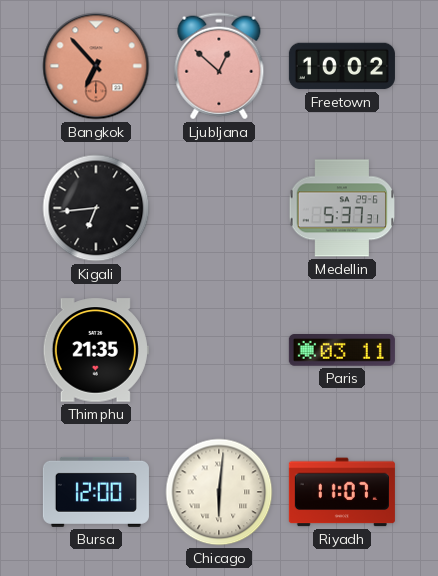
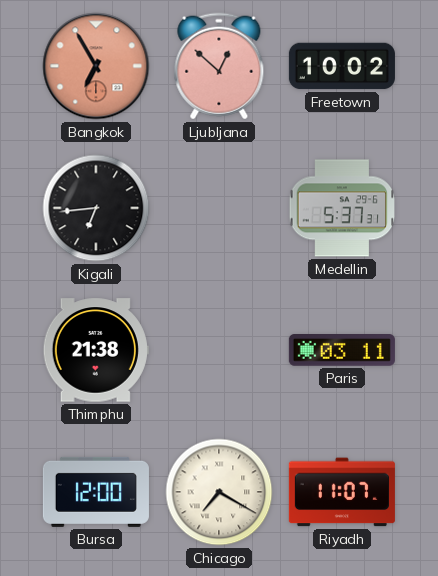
Bangkok: 6:53 -> 6:55
Thimphu: 21:35 -> 21:38
Chicago: 6:01 -> 7:20
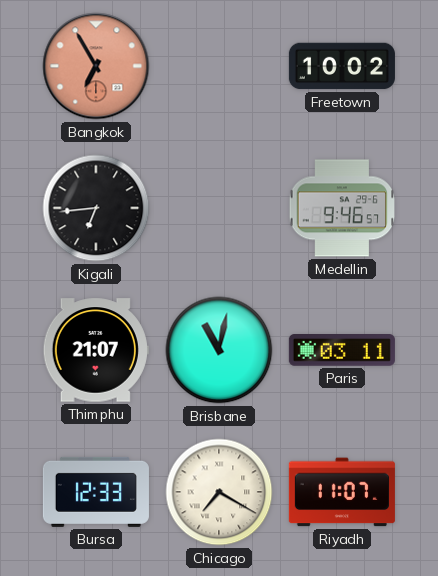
Ljubljana: 12:52 -> none
Medellin: 5:37 -> 9:46
Thimphu: 21:38 -> 21:07
Brisbane: none -> 11:02
Bursa: 12:00 -> 12:33
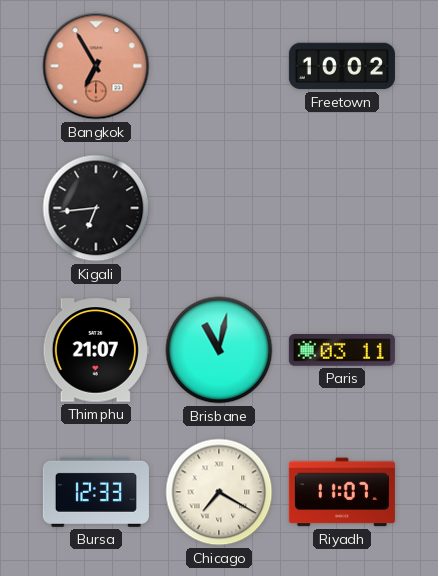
Medellin: 9:46 -> none
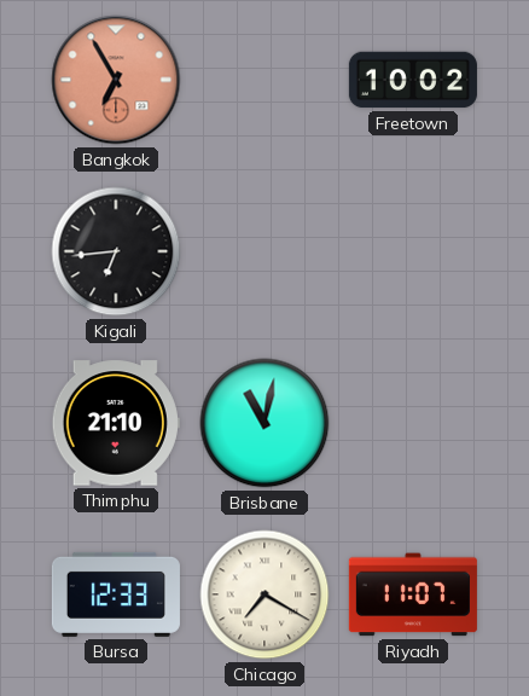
Thimphu: 21:07 -> 21:10
Paris: 03:11 -> none
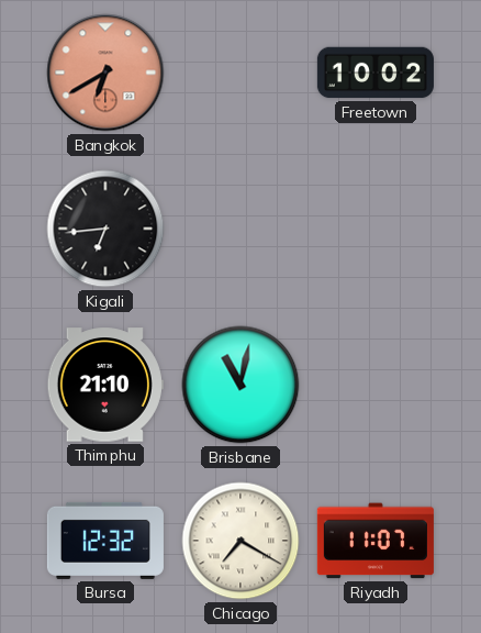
Bangkok: 6:55 -> 6:40
Bursa: 12:33 -> 12:32
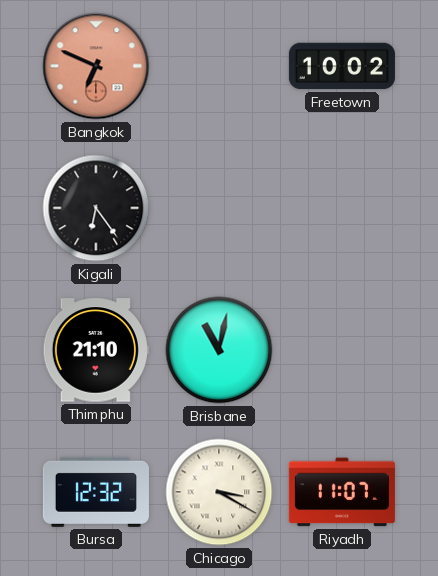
Bangkok: 6:40 -> 6:49
Kigali: 6:44 -> 6:24
Chicago: 7:20 -> 3:20
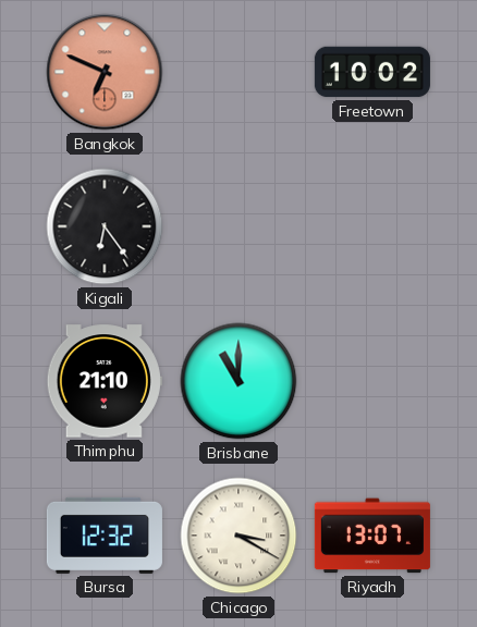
Brisbane: 11:02 -> 11:00
Riyadh: 11:07 -> 13:07
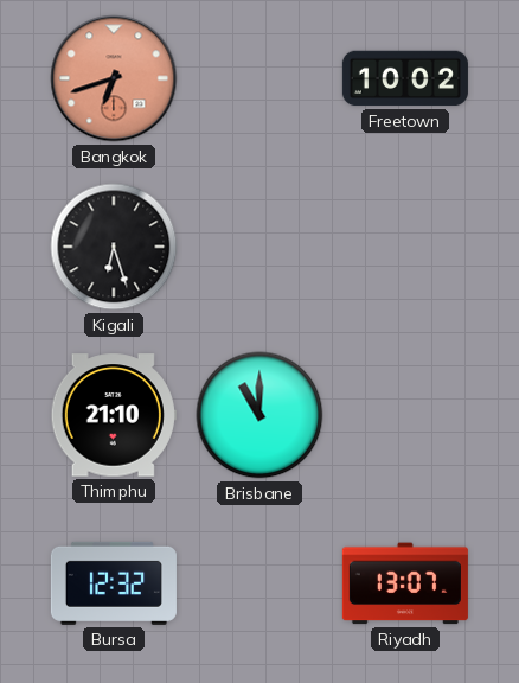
Bangkok: 6:49 -> 6:42
Kigali: 6:24 -> 6:27
Chicago: 3:20 -> none
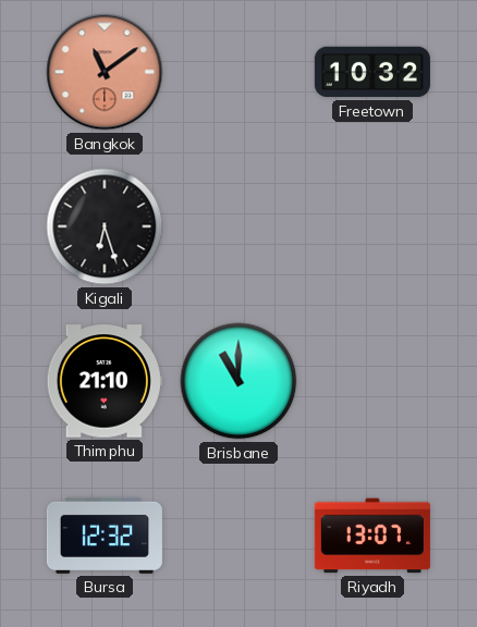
Bangkok: 6:42 -> 11:09
Freetown: 10:02 -> 10:32
